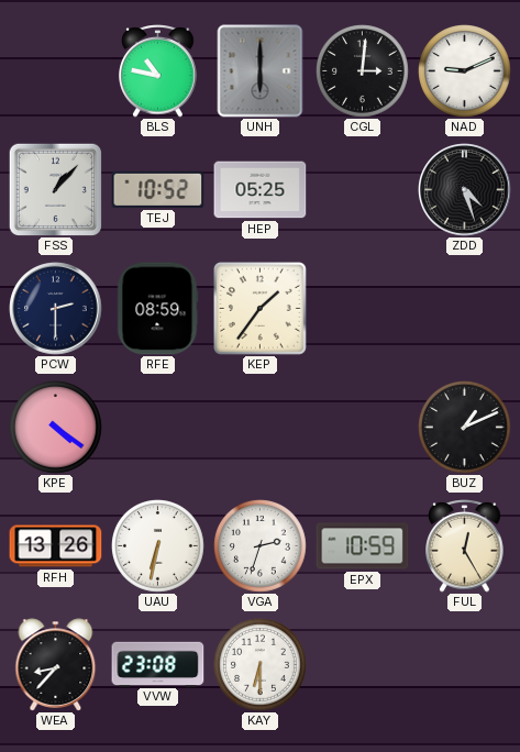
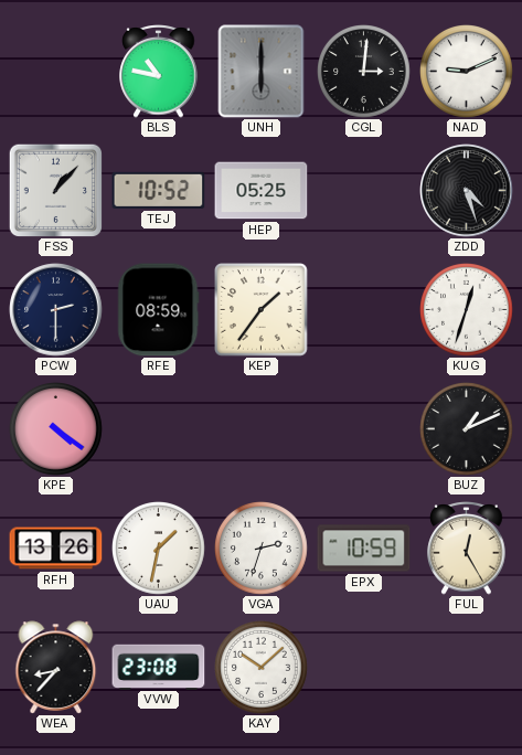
KUG: none -> 12:33
UAU: 6:32 -> 1:32
KAY: 6:30 -> 10:08
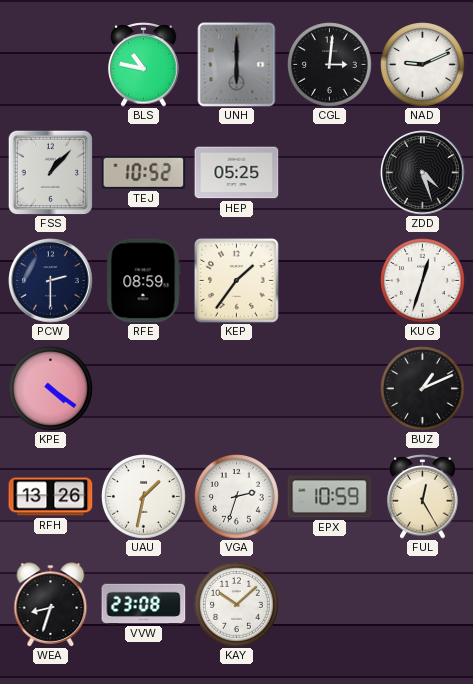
WEA: 8:37 -> 8:33
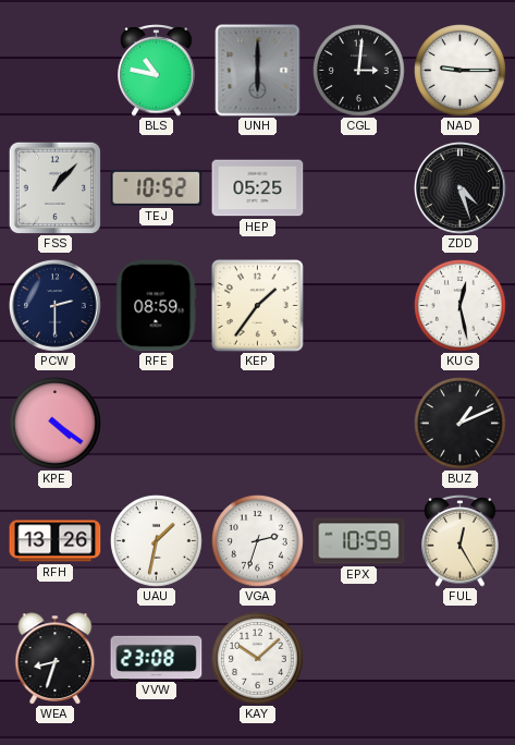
NAD: 9:11 -> 9:15
KUG: 12:33 -> 12:28
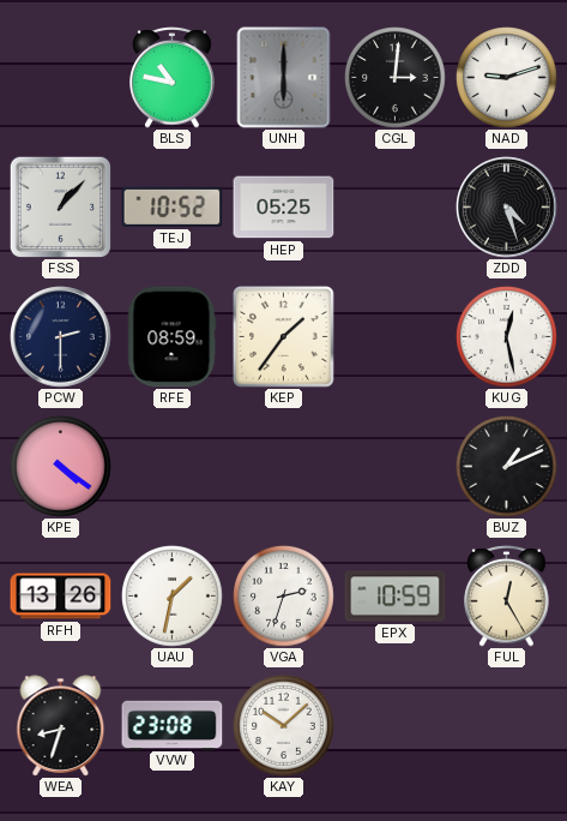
NAD: 9:15 -> 9:12
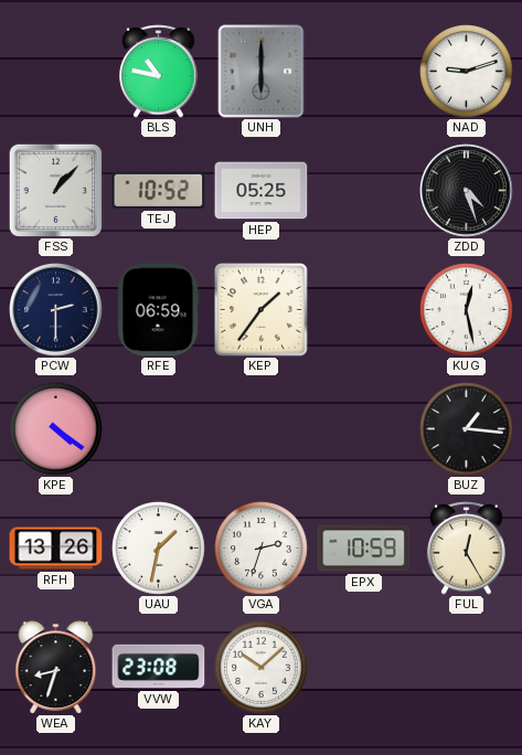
CGL: 3:01 -> none
RFE: 08:59 -> 06:59
BUZ: 1:11 -> 1:16
